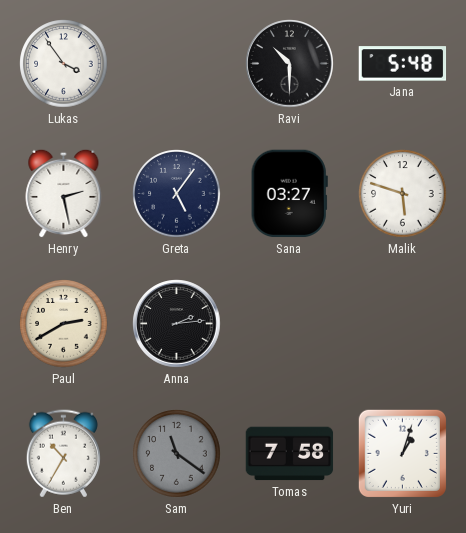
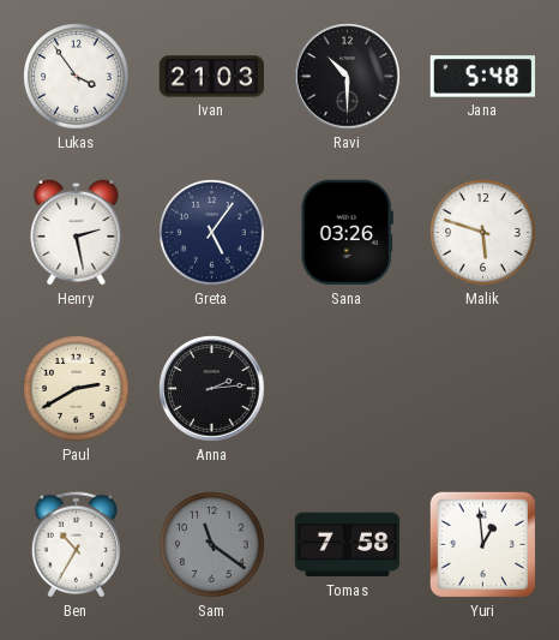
Ivan: none -> 21:03
Sana: 03:27 -> 03:26
Yuri: 1:03 -> 12:59
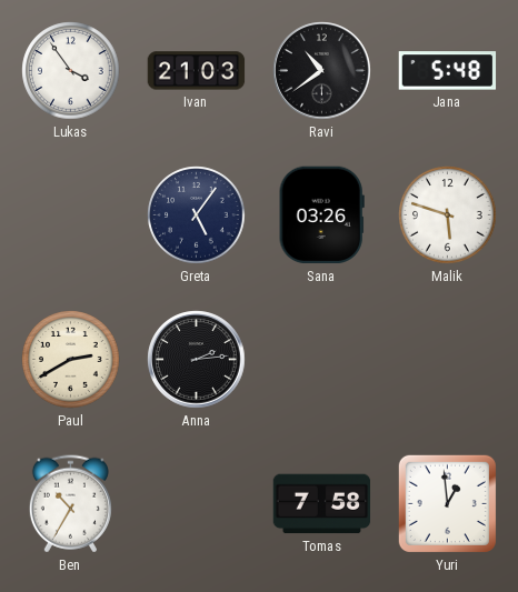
Ravi: 10:30 -> 10:39
Henry: 2:28 -> none
Sam: 11:21 -> none
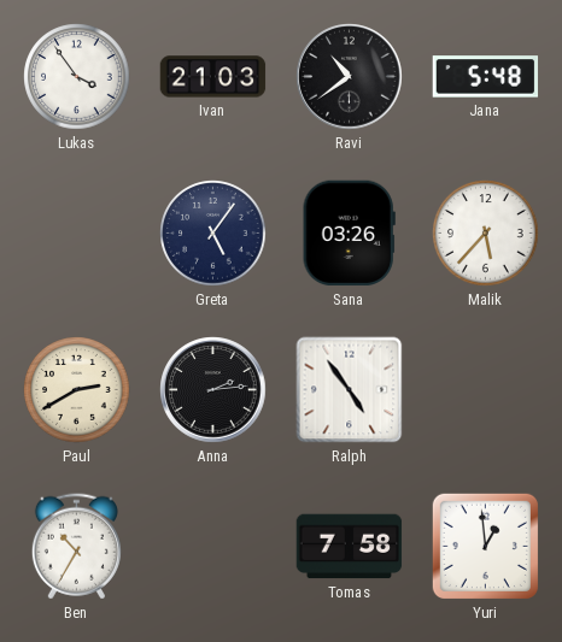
Malik: 5:48 -> 5:37
Ralph: none -> 4:54
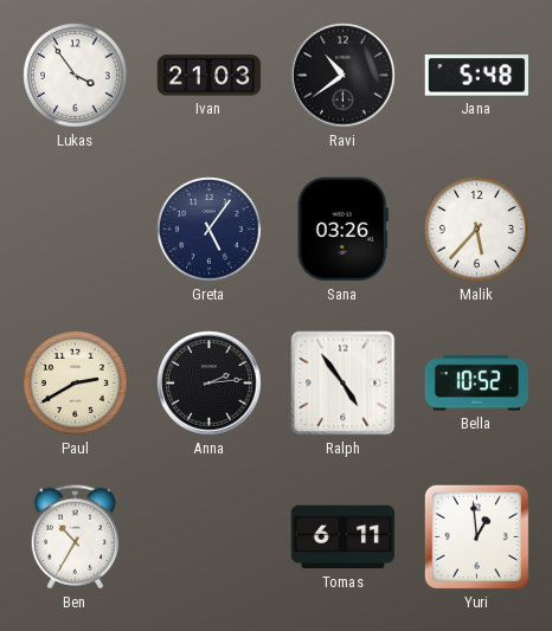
Bella: none -> 10:52
Tomas: 7:58 -> 6:11
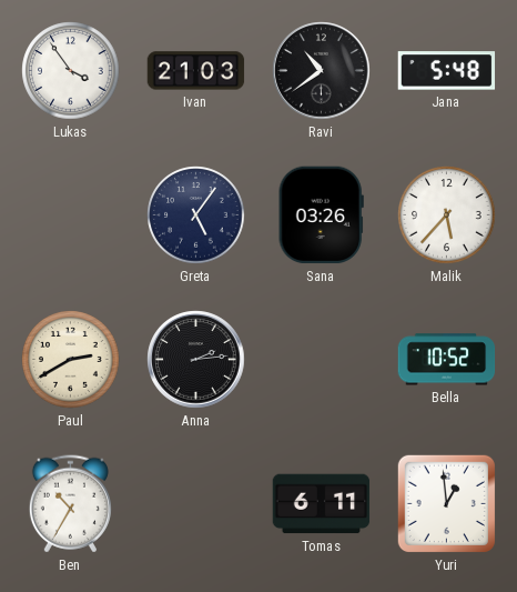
Ralph: 4:54 -> none
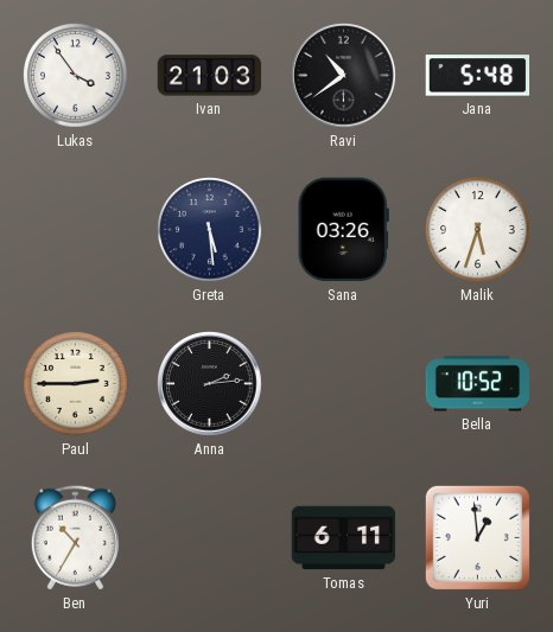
Greta: 5:06 -> 5:29
Malik: 5:37 -> 5:33
Paul: 2:40 -> 2:45
